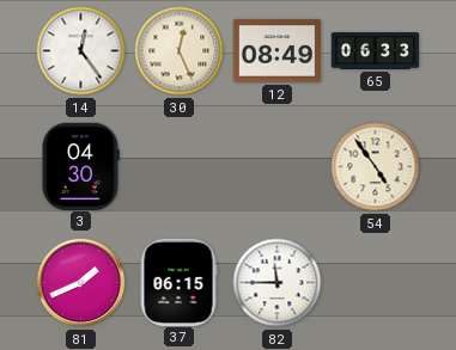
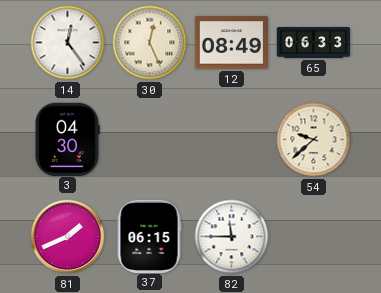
54: 4:54 -> 9:38
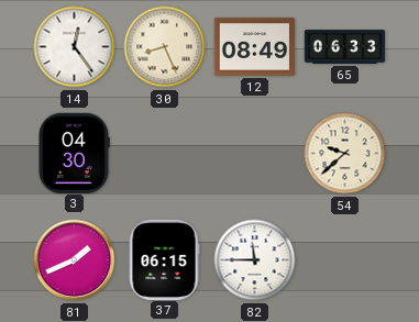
30: 12:26 -> 8:26
